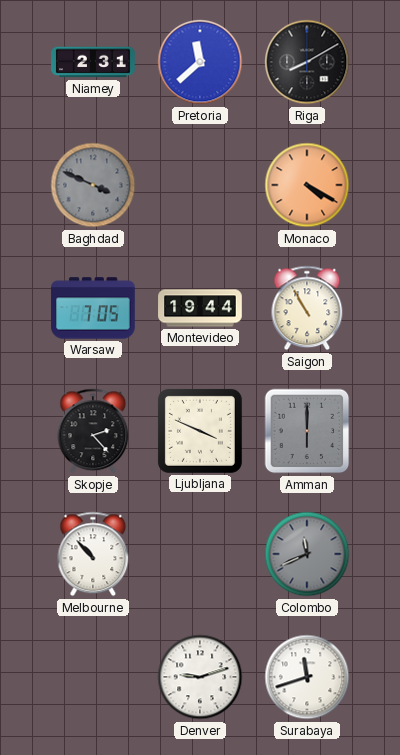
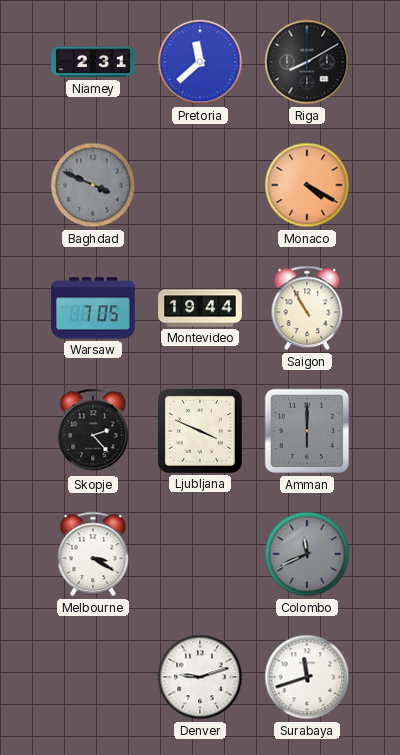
Melbourne: 10:53 -> 3:20
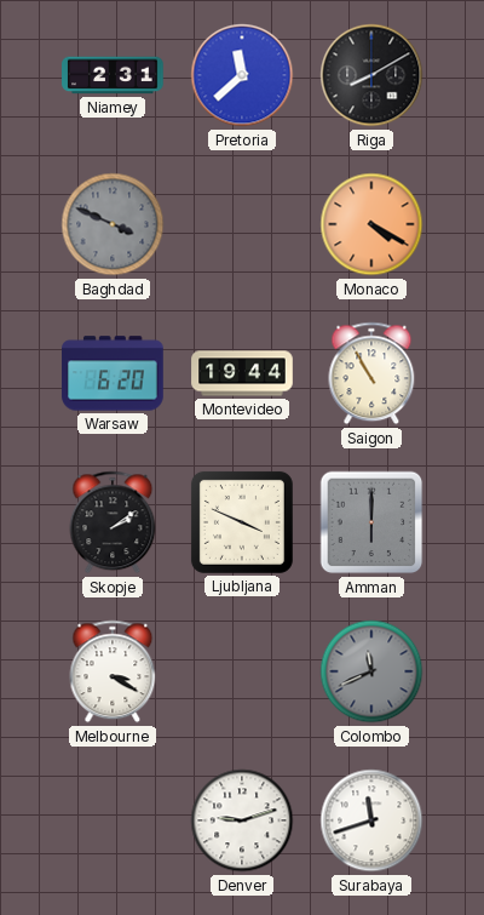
Warsaw: 7:05 -> 6:20
Skopje: 2:23 -> 2:09
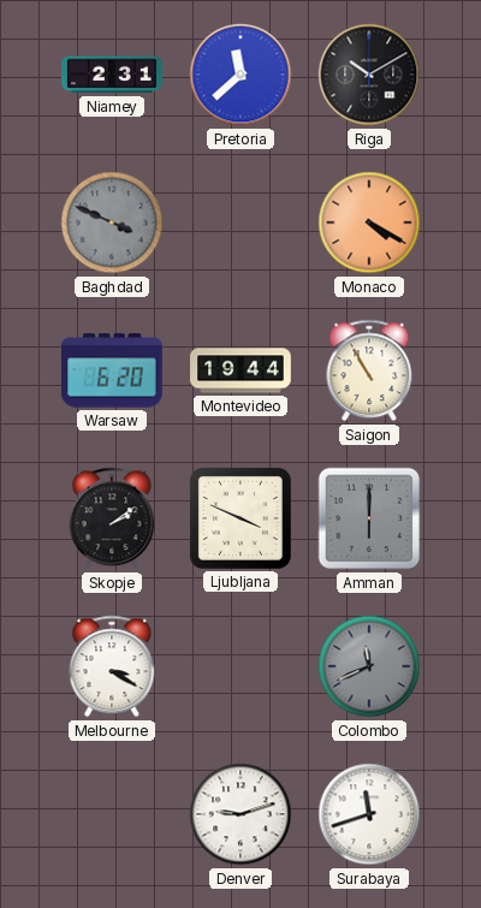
Riga: 8:10 -> 10:10
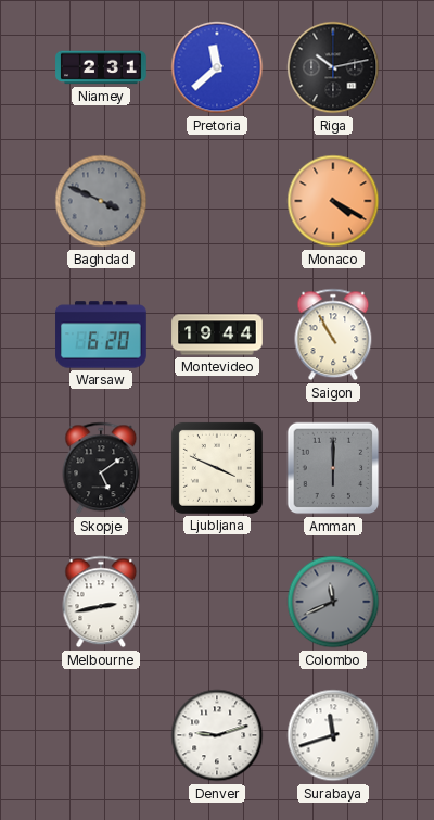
Riga: 10:10 -> 10:13
Skopje: 2:09 -> 5:09
Melbourne: 3:20 -> 2:43
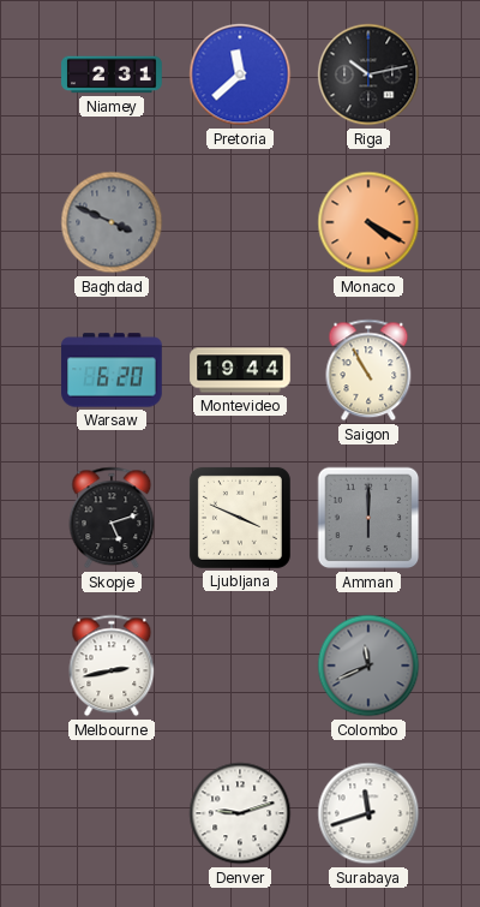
Skopje: 5:09 -> 5:12
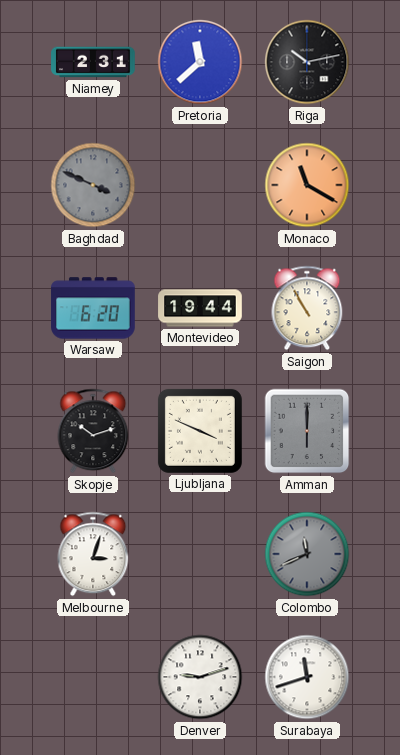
Monaco: 4:20 -> 11:20
Skopje: 5:12 -> 10:12
Melbourne: 2:43 -> 3:03
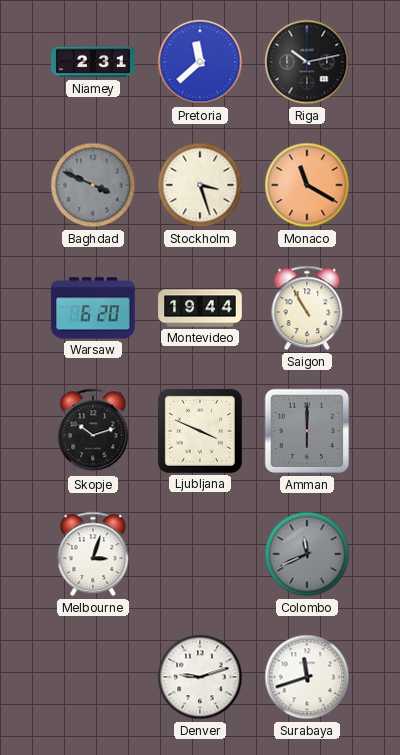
Stockholm: none -> 3:27
